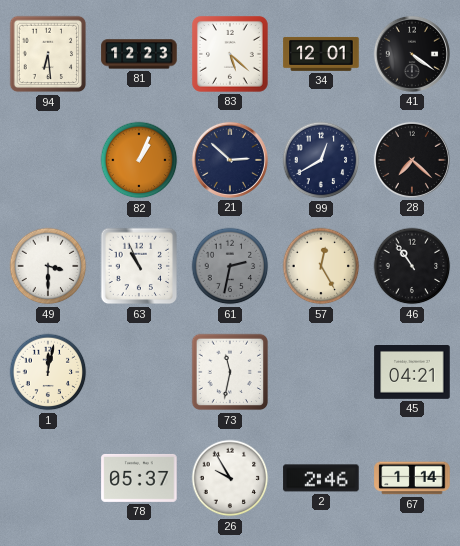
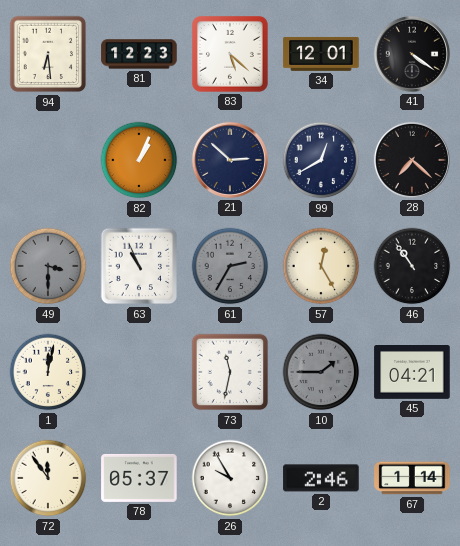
49 dial: white -> grey
61: 2:32 -> 2:35
10: none -> 1:45
72: none -> 11:54
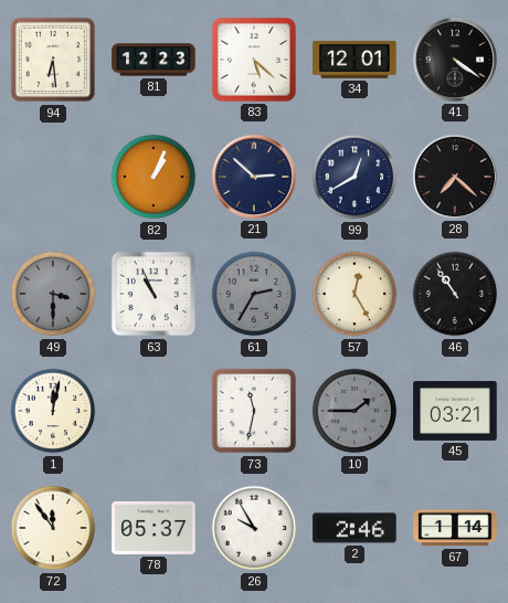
45: 04:21 -> 03:21
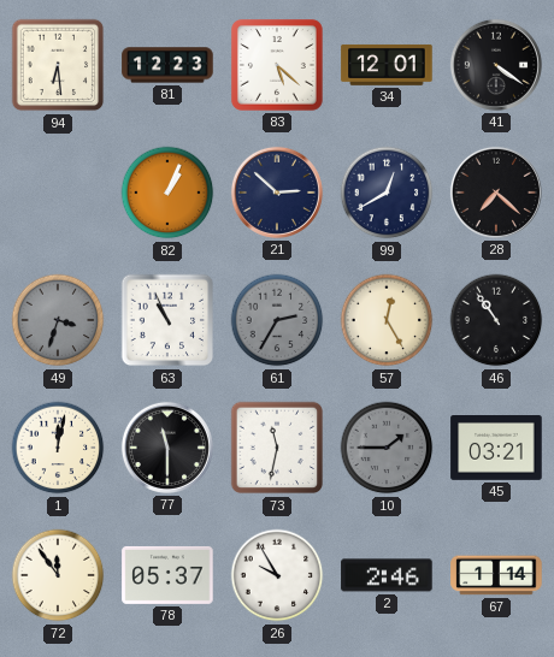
49: 3:30 -> 3:33
77: none -> 11:30
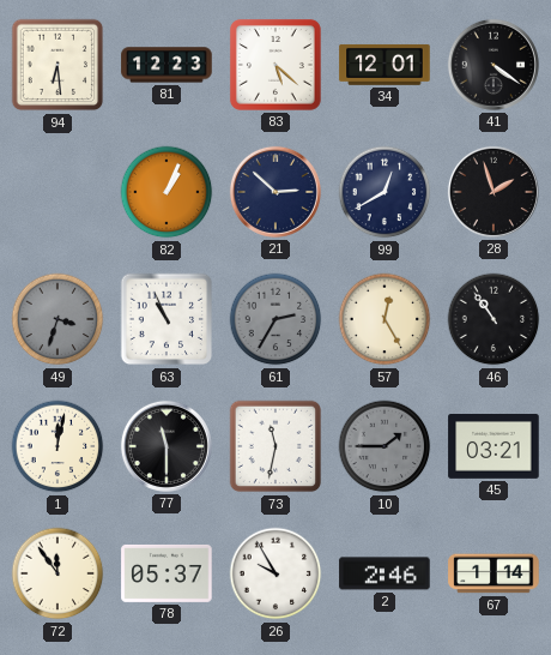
28: 7:22 -> 1:57
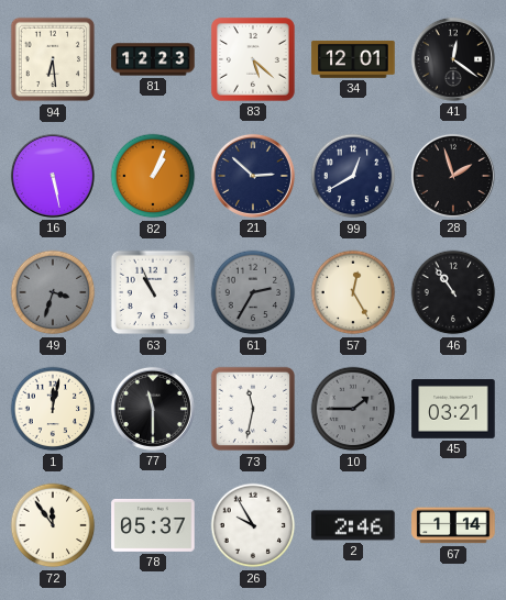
41: 4:21 -> 12:21
16: none -> 5:28
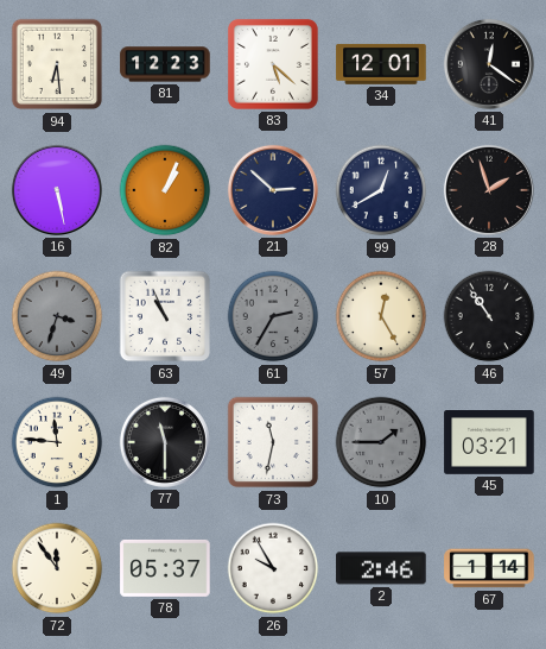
1: 12:02 -> 11:46
